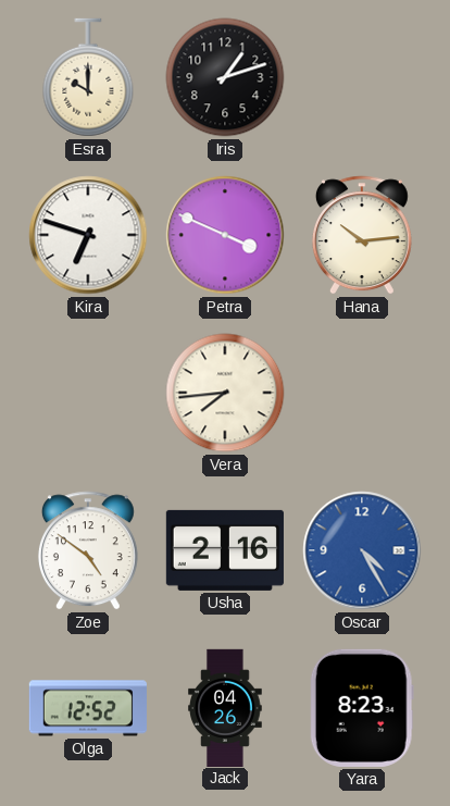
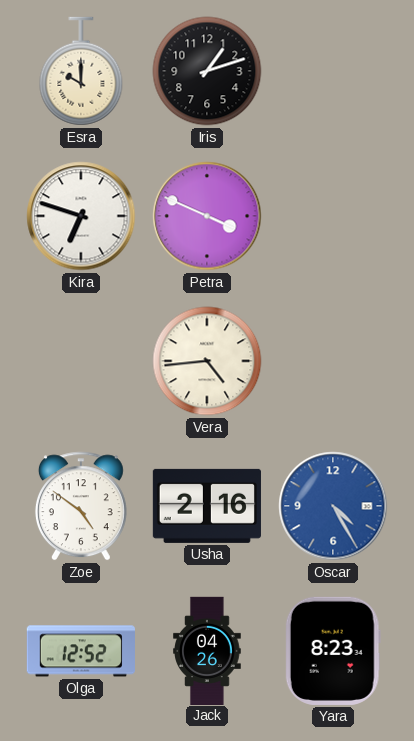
Hana: 10:14 -> none
Vera: 7:44 -> 4:44
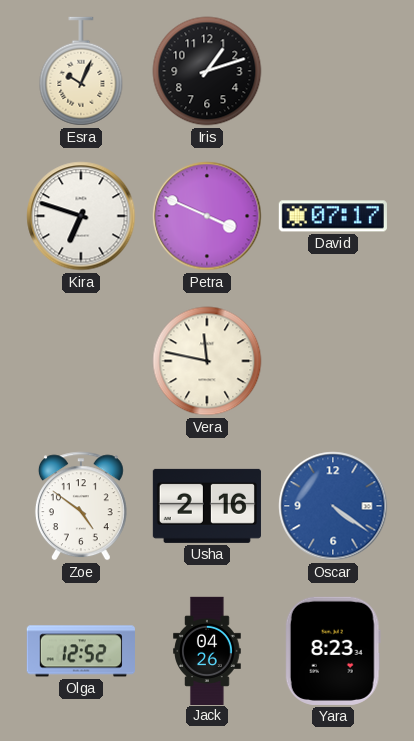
Esra: 10:00 -> 10:04
David: none -> 07:17
Vera: 4:44 -> 11:47
Oscar: 4:25 -> 4:21
